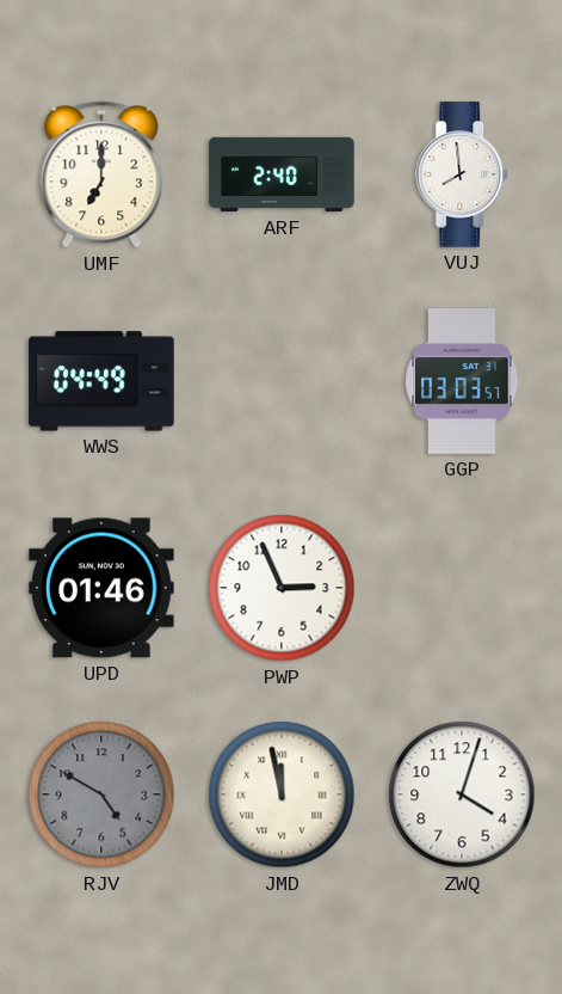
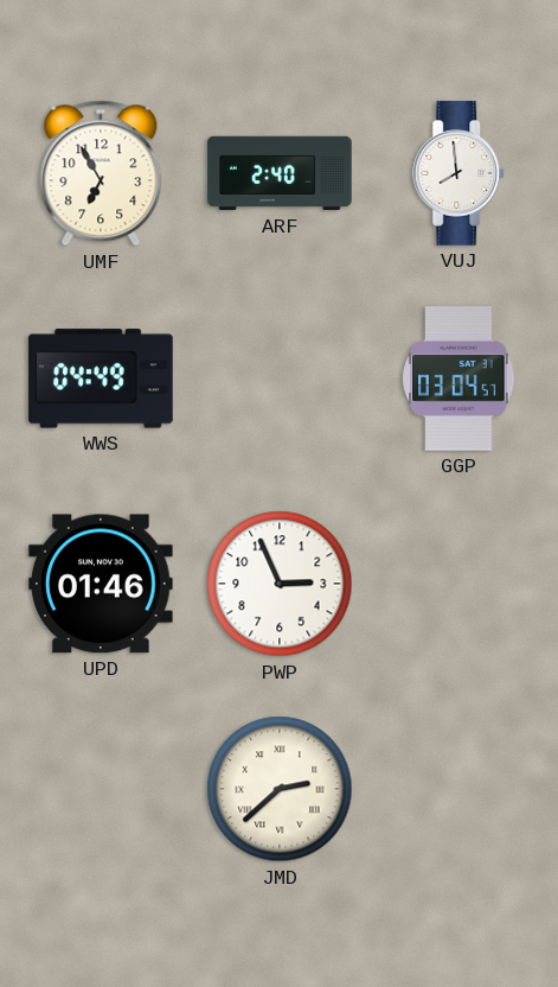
UMF: 7:00 -> 6:55
GGP: 03:03 -> 03:04
RJV: 4:50 -> none
JMD: 11:58 -> 2:38
ZWQ: 4:03 -> none
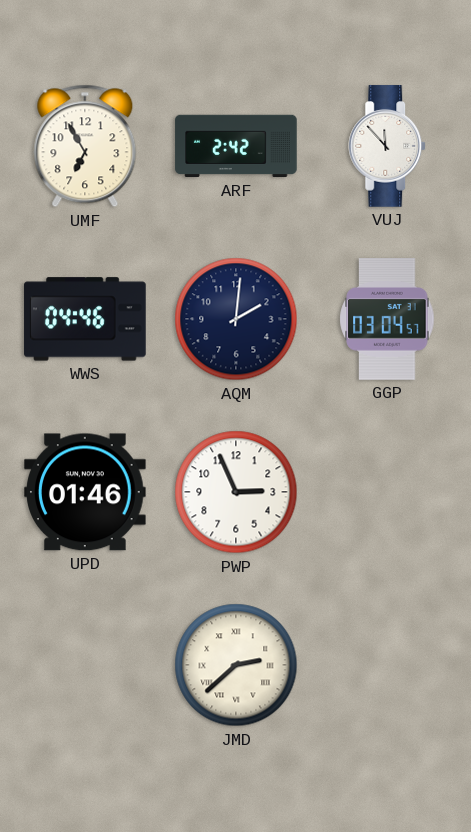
ARF: 2:40 -> 2:42
VUJ: 7:59 -> 11:53
WWS: 04:49 -> 04:46
AQM: none -> 2:01
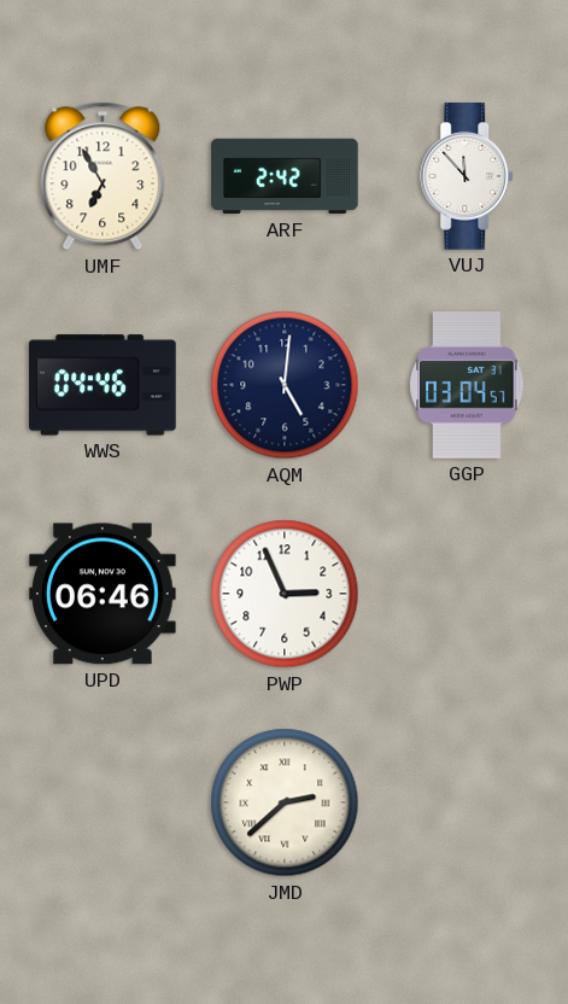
AQM: 2:01 -> 5:01
UPD: 01:46 -> 06:46
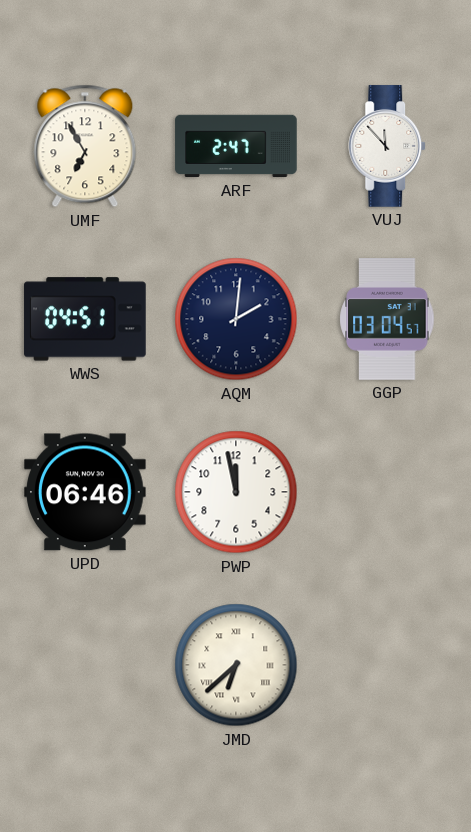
ARF: 2:42 -> 2:47
WWS: 04:46 -> 04:51
AQM: 5:01 -> 2:01
PWP: 2:56 -> 11:58
JMD: 2:38 -> 6:38
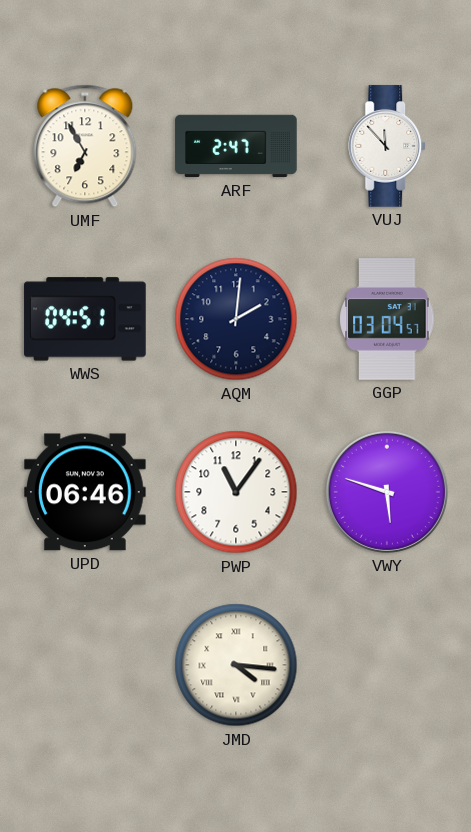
PWP: 11:58 -> 11:06
VWY: none -> 5:48
JMD: 6:38 -> 4:16
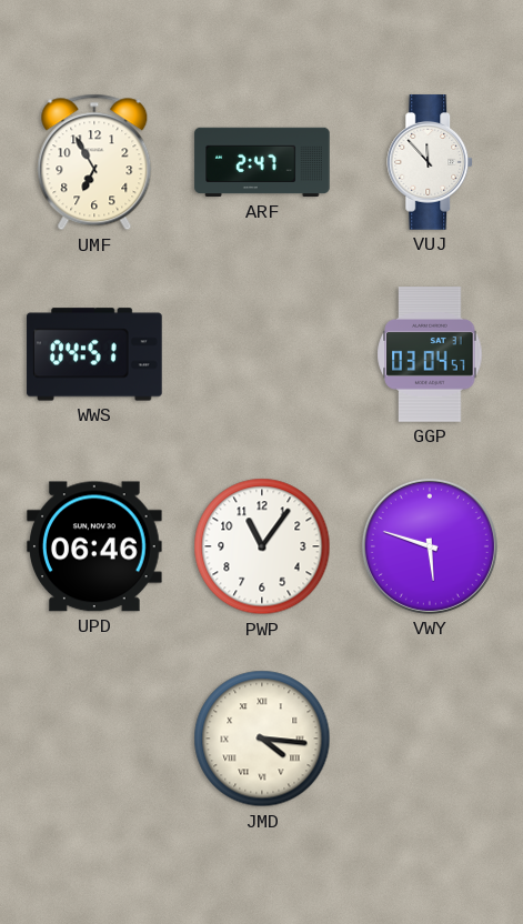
AQM: 2:01 -> none
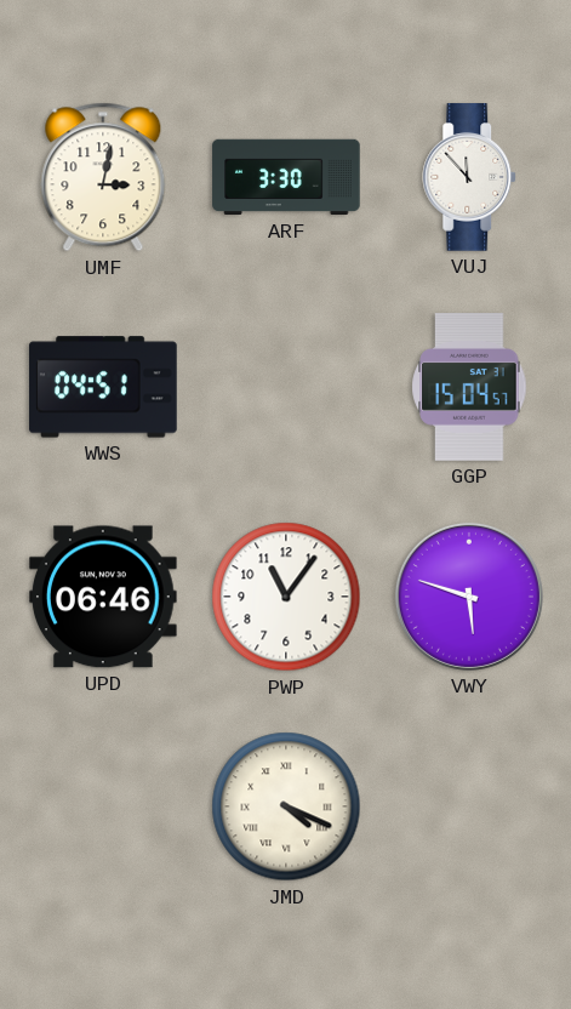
UMF: 6:55 -> 3:02
ARF: 2:47 -> 3:30
GGP: 03:04 -> 15:04
JMD: 4:16 -> 4:19
